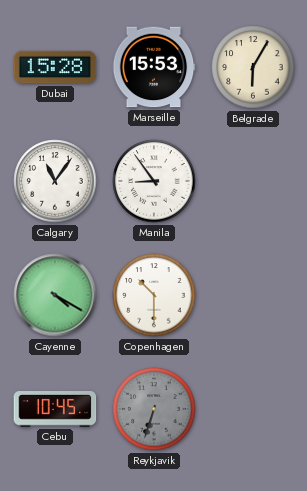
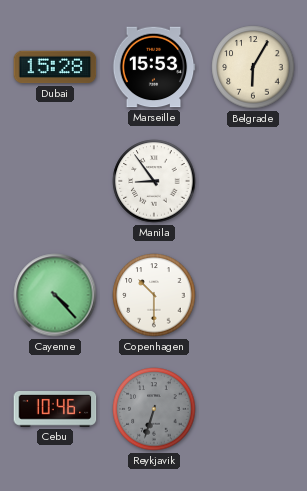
Calgary: 11:06 -> none
Cayenne: 4:20 -> 4:23
Cebu: 10:45 -> 10:46
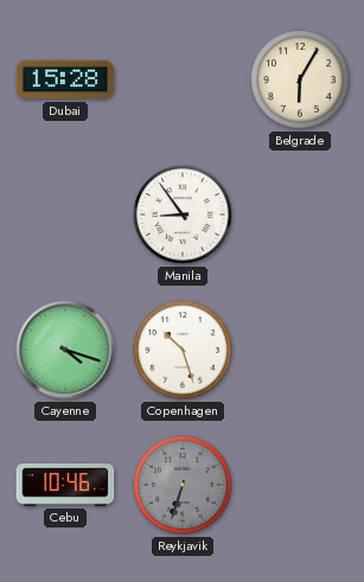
Marseille: 15:53 -> none
Cayenne: 4:23 -> 4:18
Copenhagen: 10:30 -> 10:27
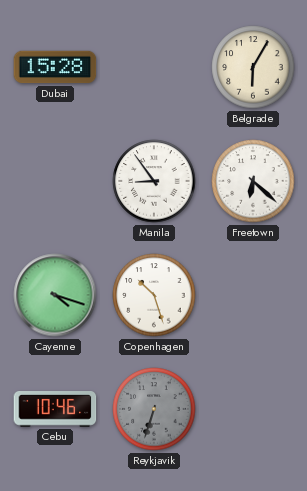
Freetown: none -> 6:22
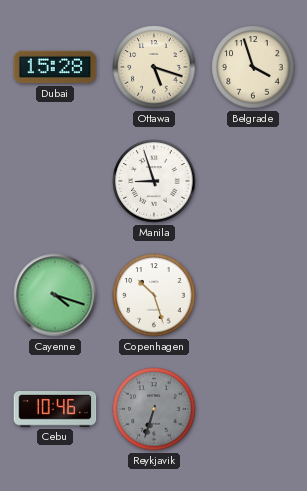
Ottawa: none -> 5:18
Belgrade: 6:05 -> 3:57
Manila: 8:54 -> 8:57
Freetown: 6:22 -> none
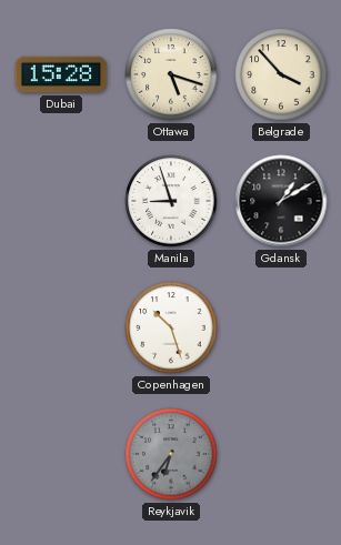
Belgrade: 3:57 -> 3:53
Gdansk: none -> 1:10
Cayenne: 4:18 -> none
Cebu: 10:46 -> none
Reykjavik: 6:33 -> 6:36
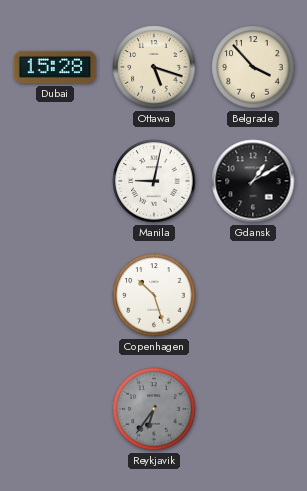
Manila: 8:57 -> 9:02
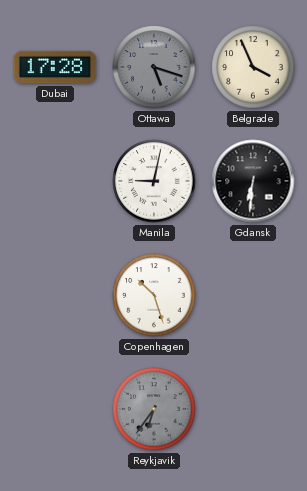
Dubai: 15:28 -> 17:28
Ottawa dial: cream -> grey
Belgrade: 3:53 -> 3:56
Gdansk: 1:10 -> 6:31
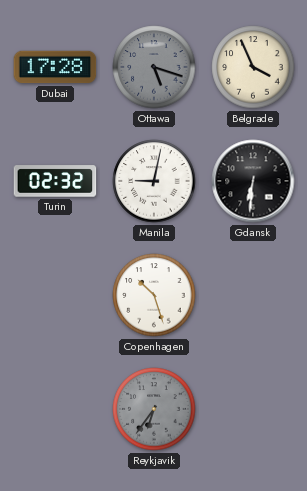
Turin: none -> 02:32
